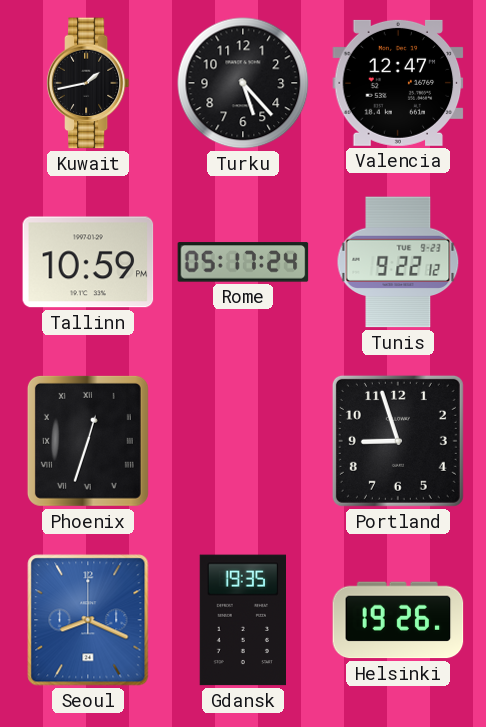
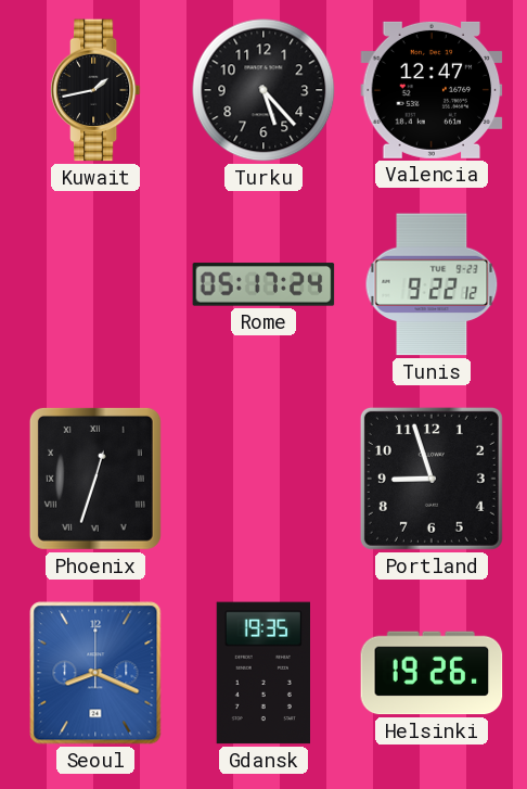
Tallinn: 10:59 -> none
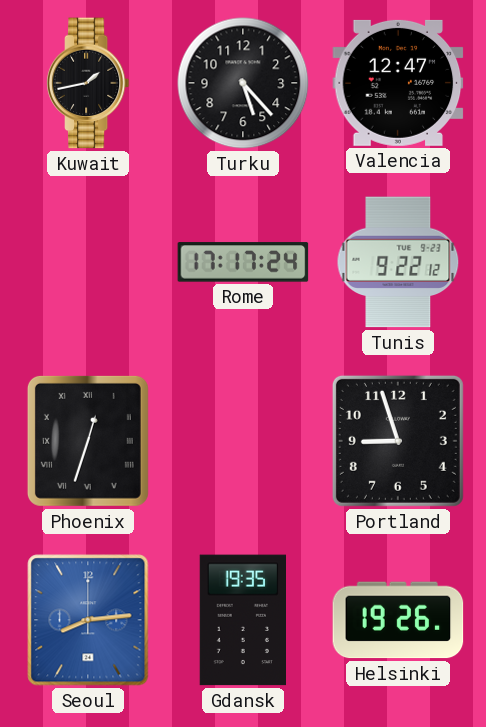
Rome: 05:17 -> 17:17
Seoul: 8:19 -> 8:14
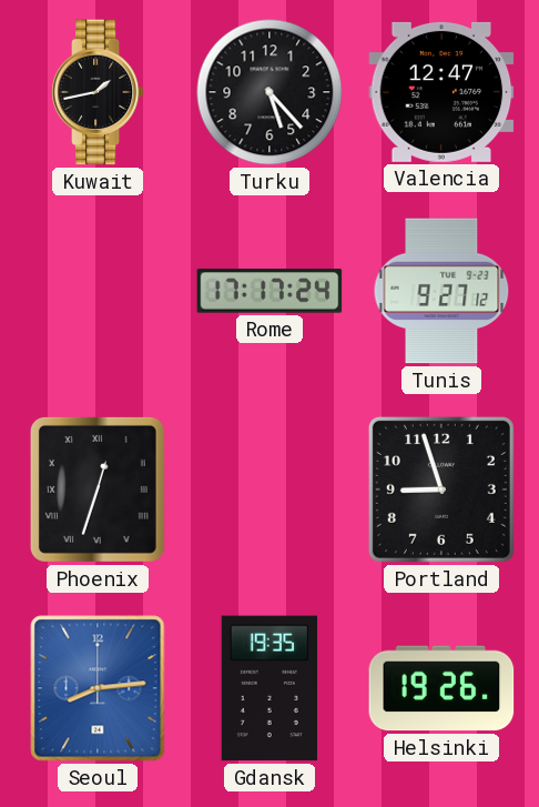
Tunis: 9:22 -> 9:27
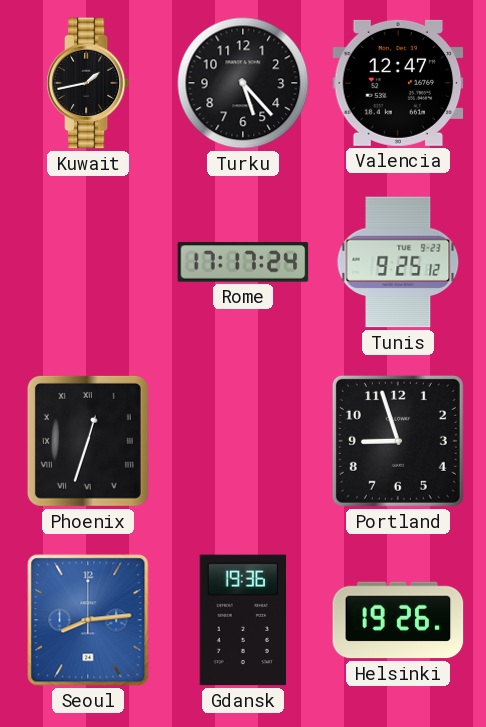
Tunis: 9:27 -> 9:25
Gdansk: 19:35 -> 19:36
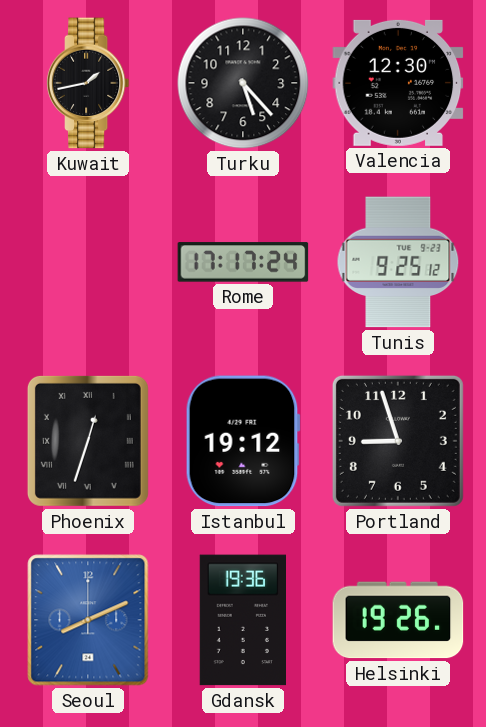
Valencia: 12:47 -> 12:30
Istanbul: none -> 19:12
Seoul: 8:14 -> 8:11
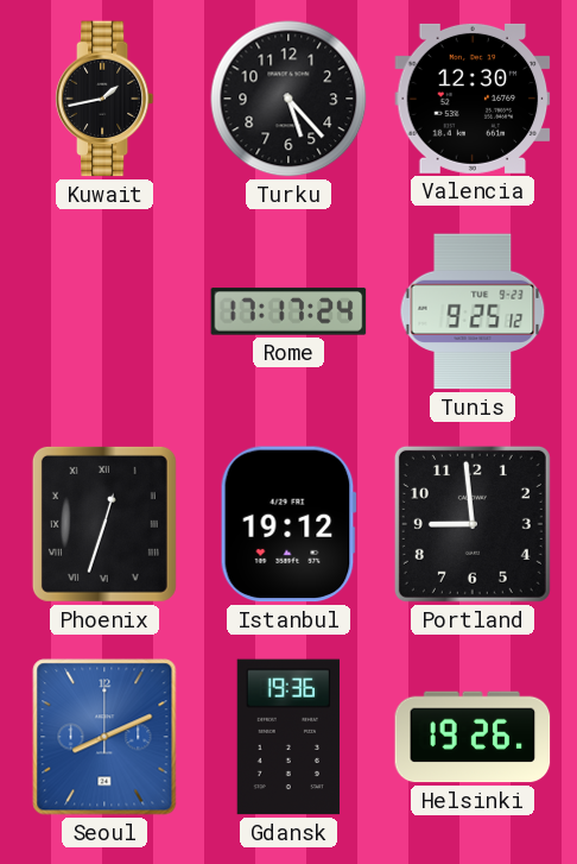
Portland: 8:57 -> 8:59
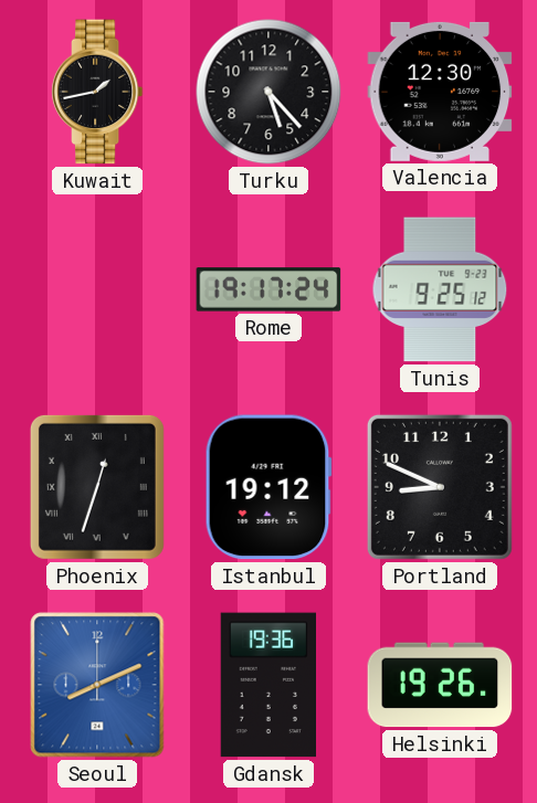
Rome: 17:17 -> 19:17
Portland: 8:59 -> 8:49
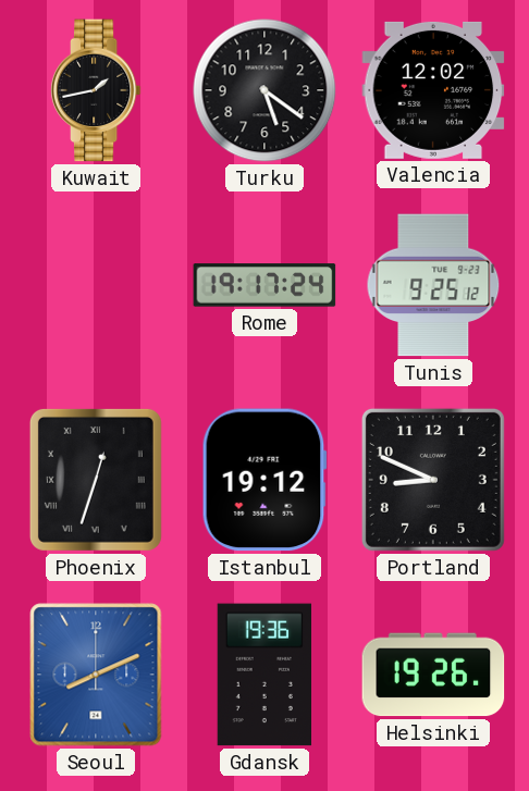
Turku: 5:23 -> 5:21
Valencia: 12:30 -> 12:02
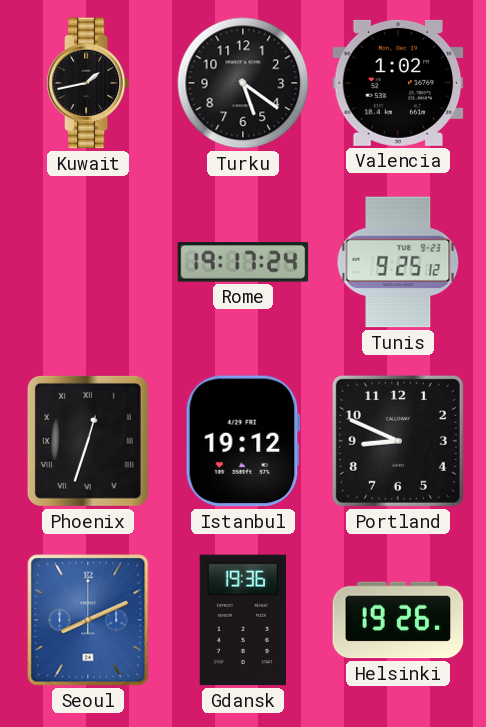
Valencia: 12:02 -> 1:02
